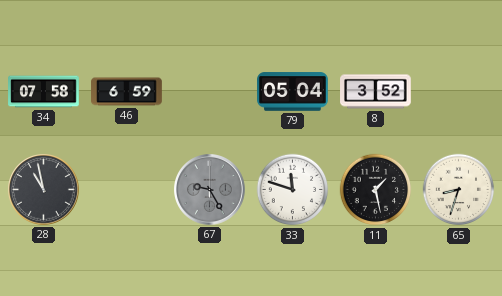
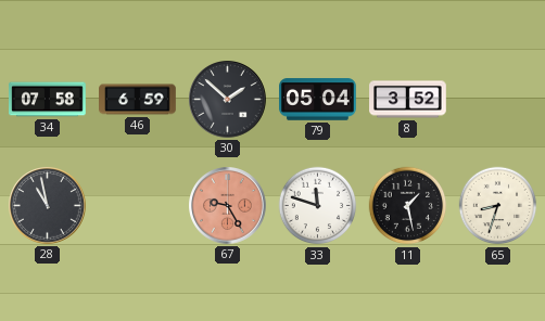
30: none -> 1:52
67 dial: grey -> salmon
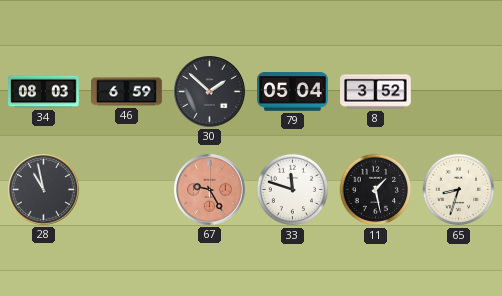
34: 07:58 -> 08:03
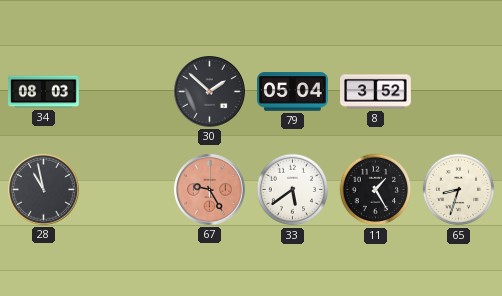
46: 6:59 -> none
33: 11:48 -> 5:39
11: 1:28 -> 1:25
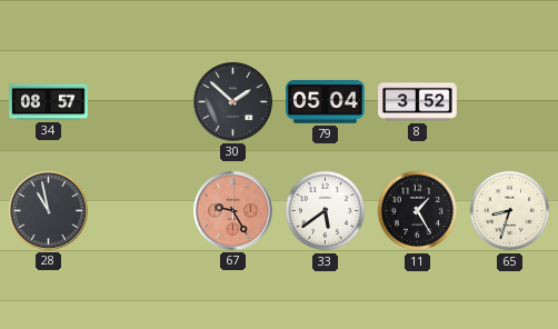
34: 08:03 -> 08:57
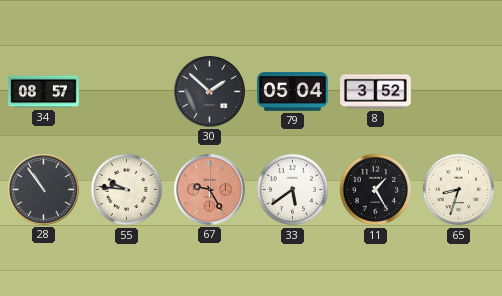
28: 10:58 -> 10:54
55: none -> 9:46
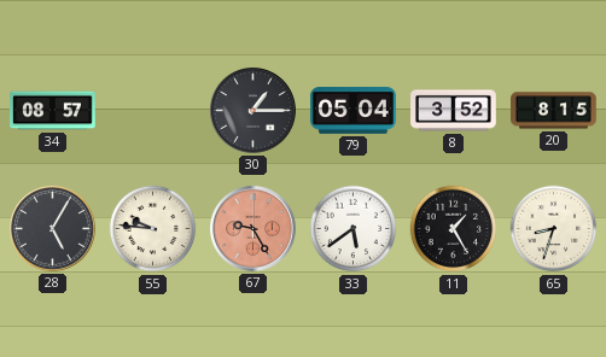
30: 1:52 -> 1:15
20: none -> 8:15
28: 10:54 -> 5:05
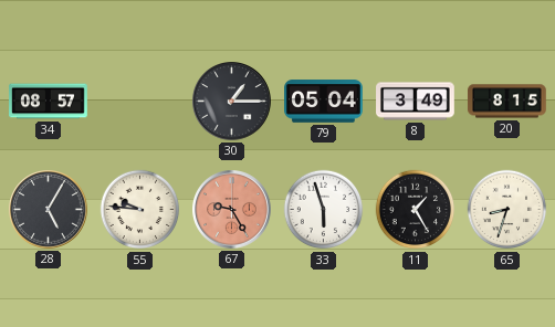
8: 3:52 -> 3:49
33: 5:39 -> 5:57
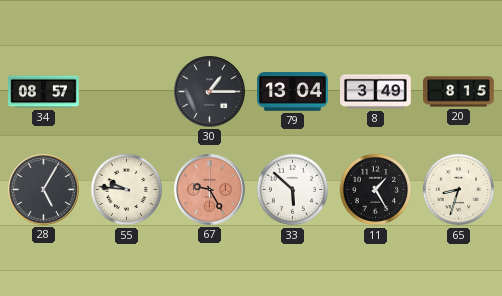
79: 05:04 -> 13:04
33: 5:57 -> 5:52
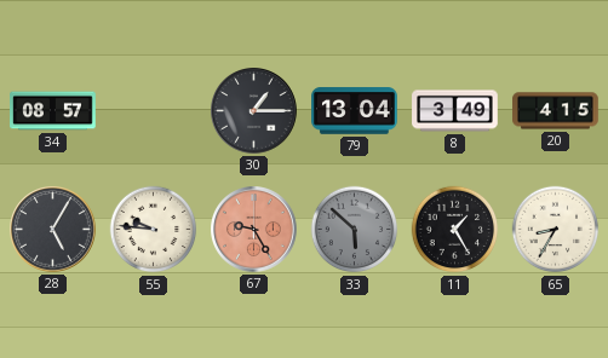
20: 8:15 -> 4:15
33 dial: white -> grey
65: 8:33 -> 8:35
